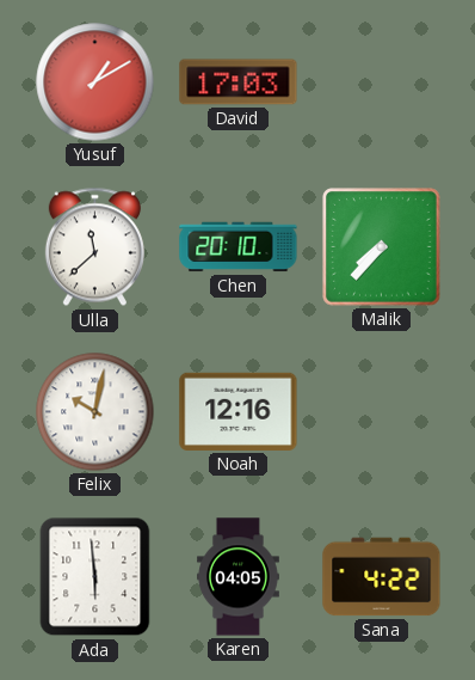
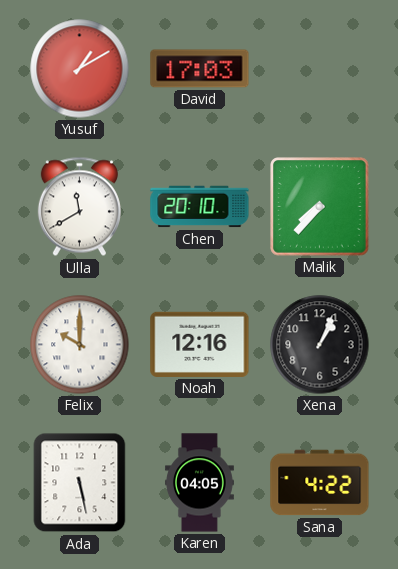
Ulla: 11:38 -> 11:40
Felix: 10:02 -> 10:00
Xena: none -> 1:04
Ada: 5:59 -> 5:28
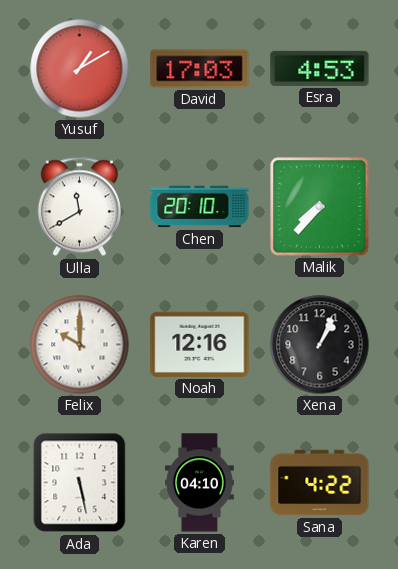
Esra: none -> 4:53
Karen: 04:05 -> 04:10
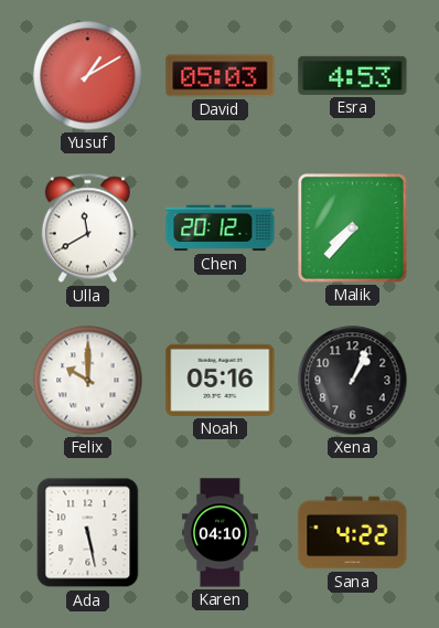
David: 17:03 -> 05:03
Chen: 20:10 -> 20:12
Noah: 12:16 -> 05:16
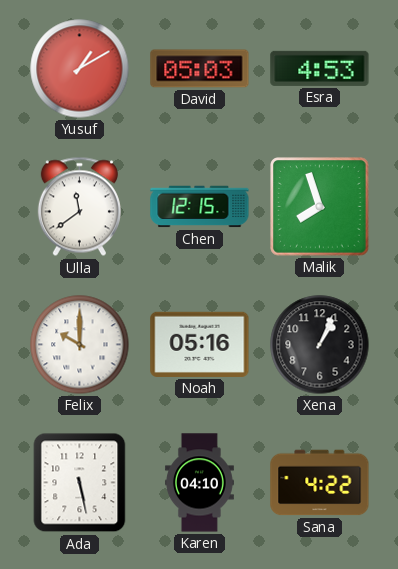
Ulla: 11:40 -> 11:39
Chen: 20:12 -> 12:15
Malik: 7:37 -> 7:57
